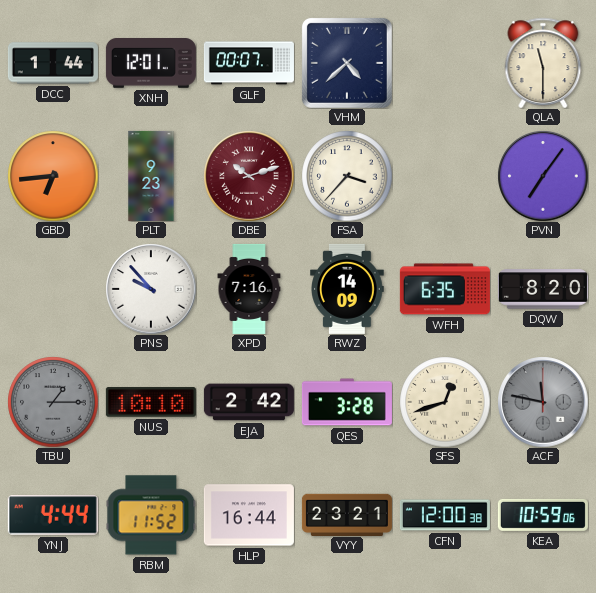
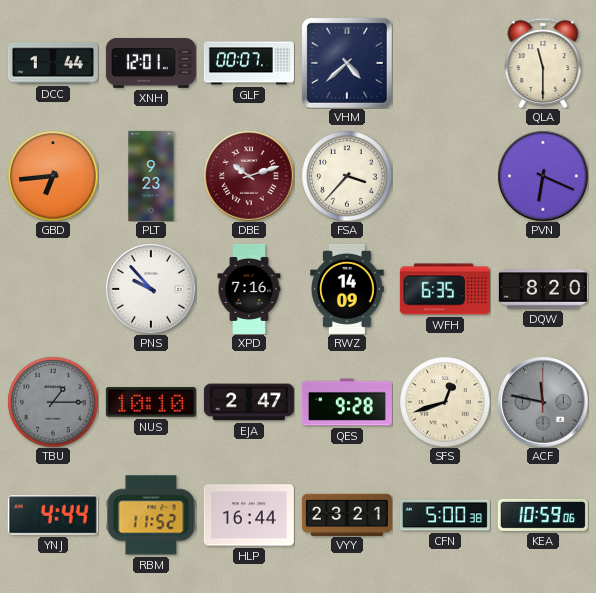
PVN: 7:06 -> 6:19
EJA: 2:42 -> 2:47
QES: 3:28 -> 9:28
CFN: 12:00 -> 5:00
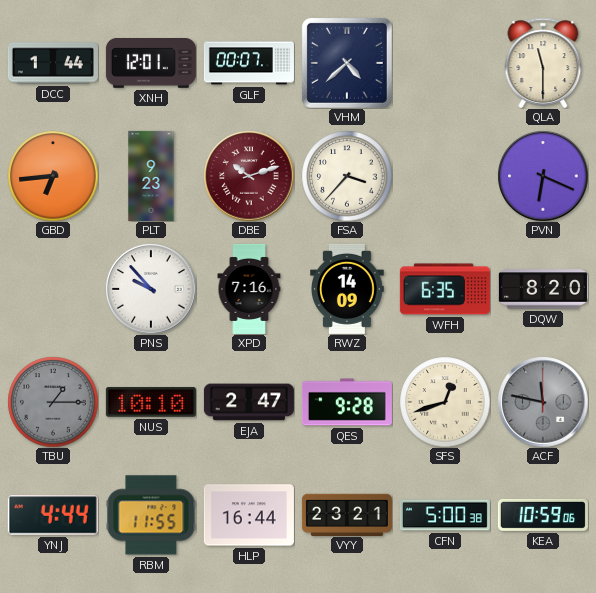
RBM: 11:52 -> 11:55
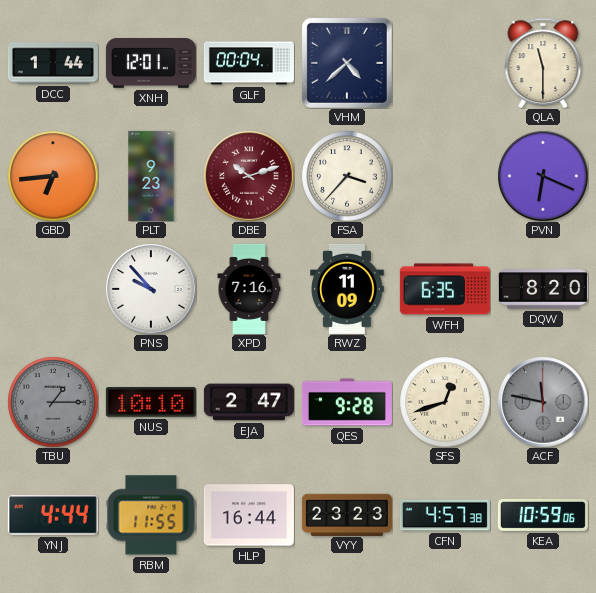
GLF: 00:07 -> 00:04
RWZ: 14:09 -> 11:09
VYY: 23:21 -> 23:23
CFN: 5:00 -> 4:57
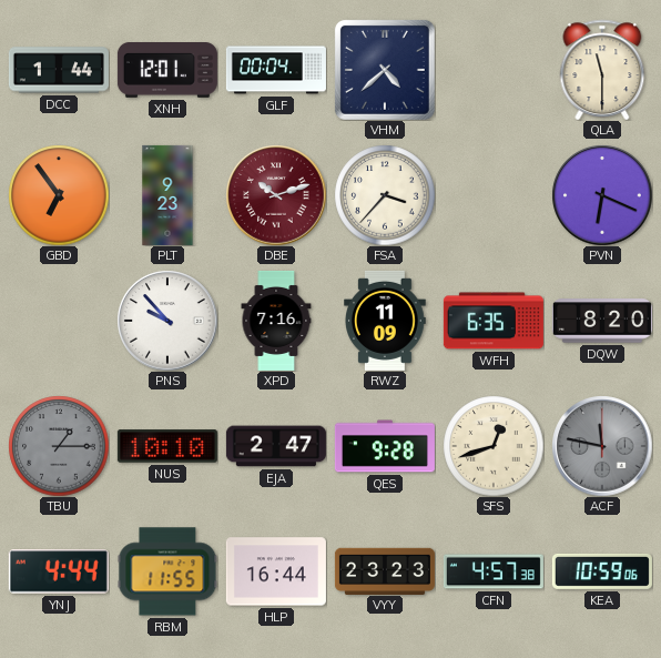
GBD: 6:44 -> 6:54
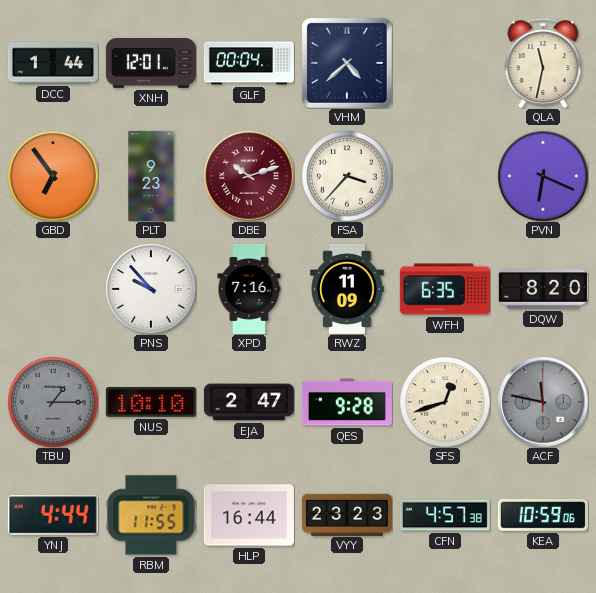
QLA: 11:30 -> 11:32
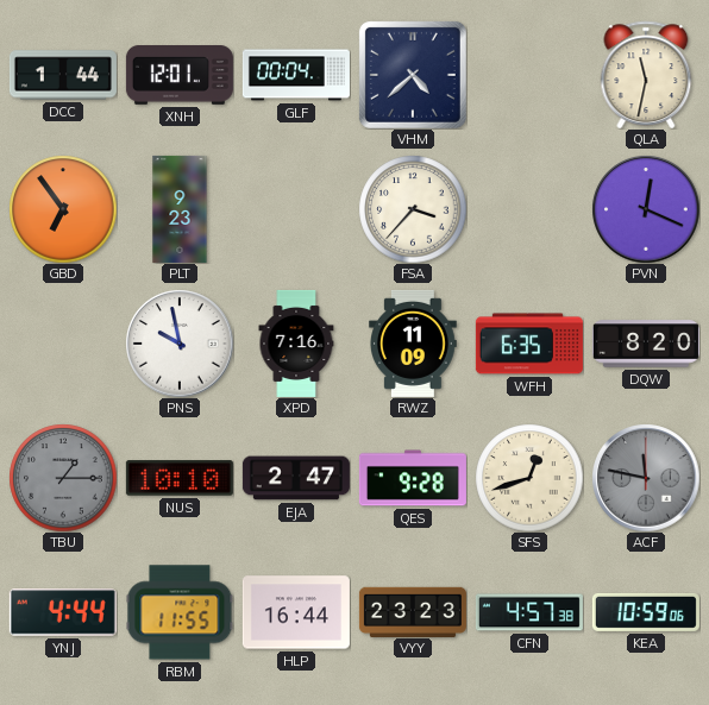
DBE: 10:12 -> none
PVN: 6:19 -> 12:19
PNS: 9:53 -> 9:58
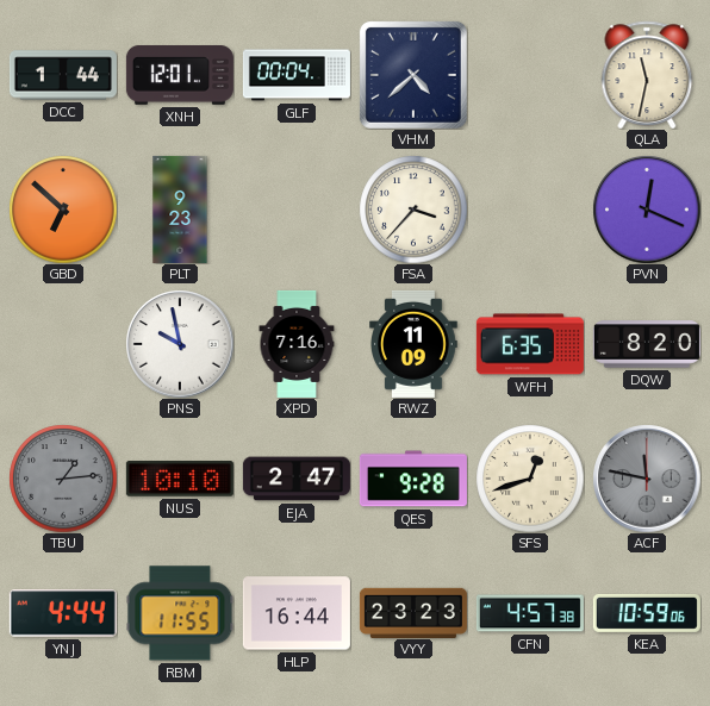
GBD: 6:54 -> 6:52
TBU: 1:15 -> 1:14
